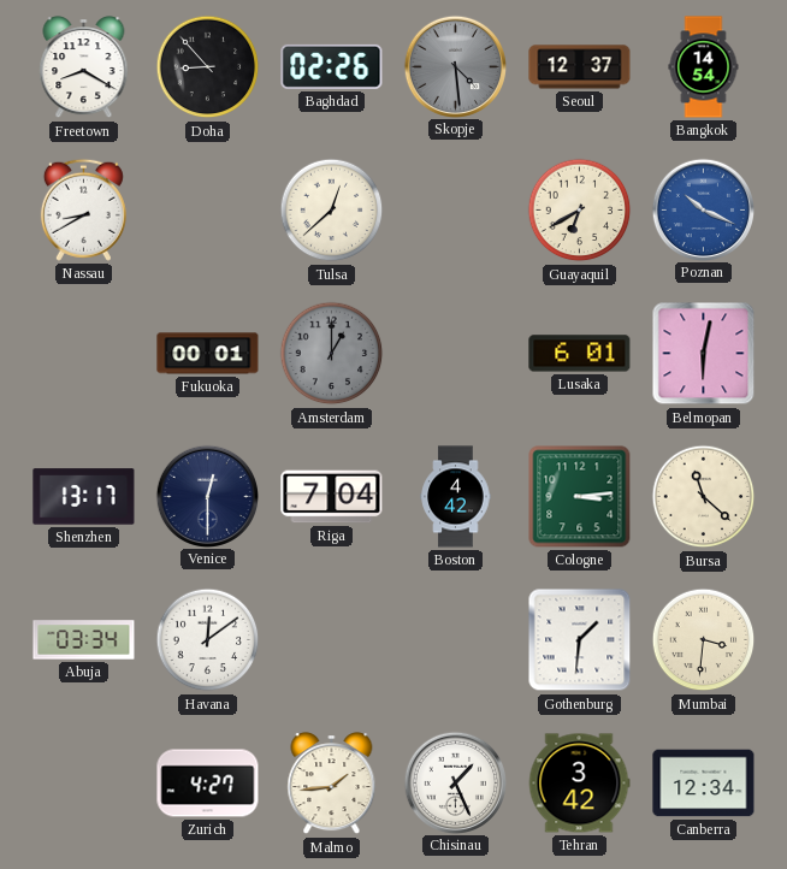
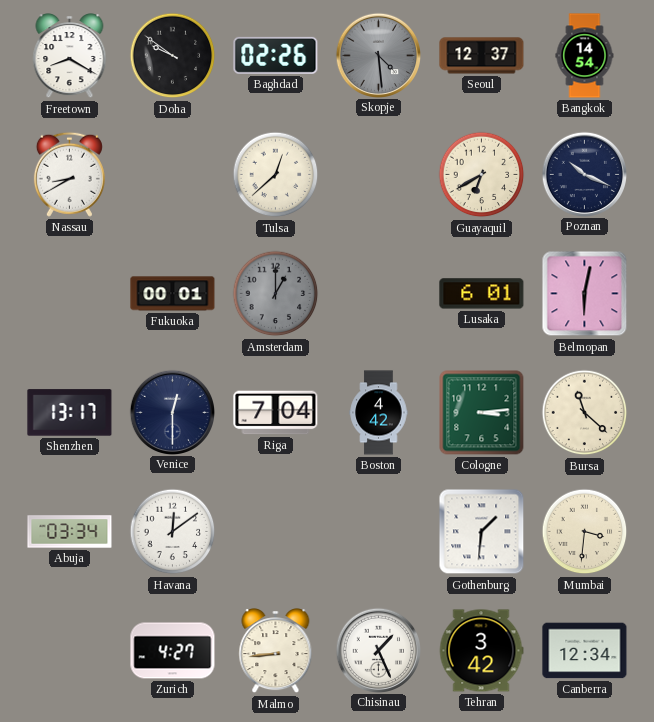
Doha: 8:53 -> 9:51
Poznan dial: blue -> navy
Malmo: 1:44 -> 8:44
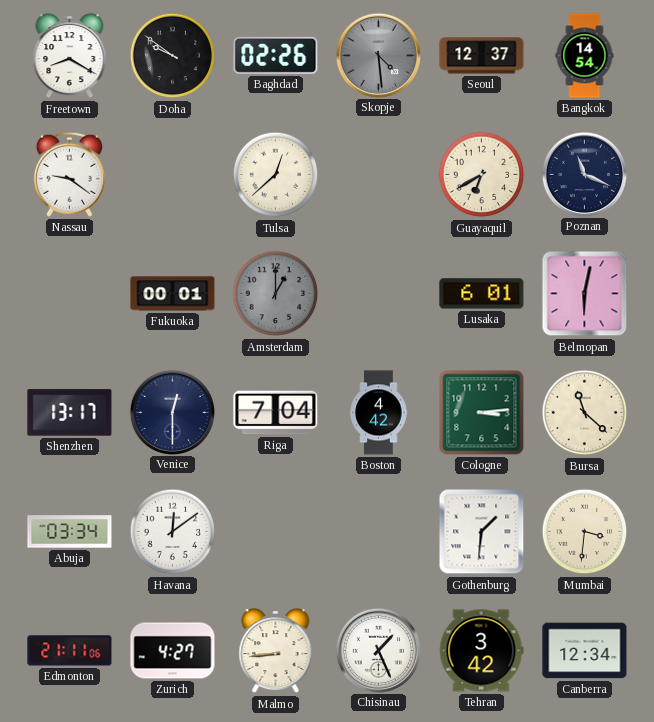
Nassau: 8:40 -> 9:21
Poznan: 10:19 -> 11:19
Edmonton: none -> 21:11
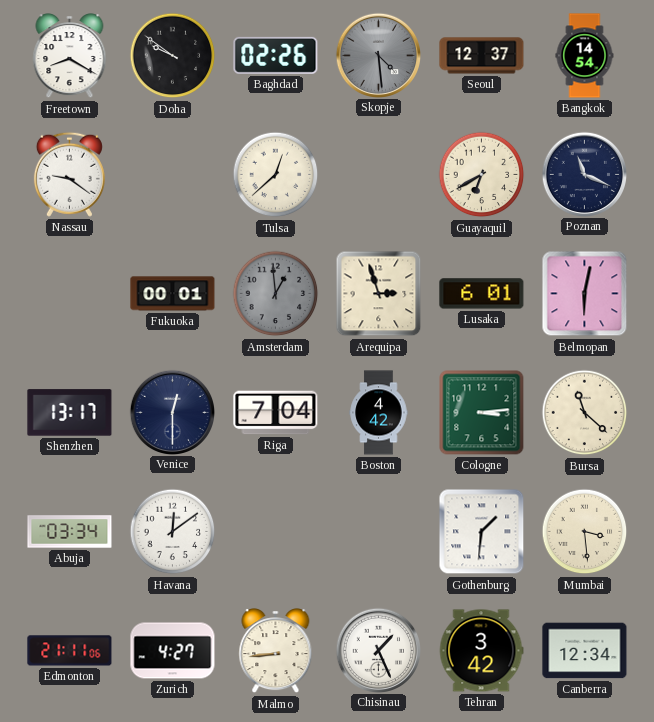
Amsterdam: 1:00 -> 12:59
Arequipa: none -> 2:57
Mumbai: 3:31 -> 3:29
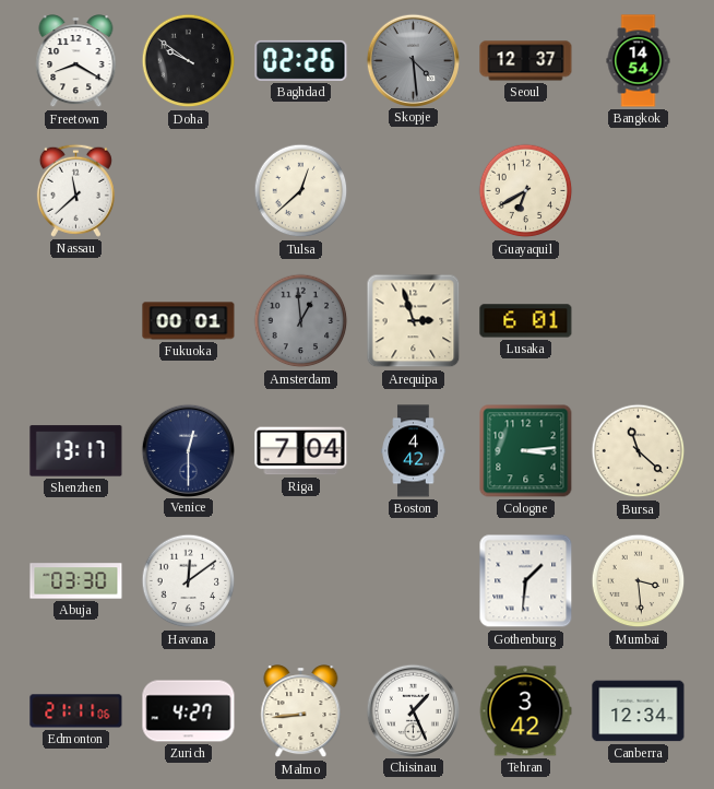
Nassau: 9:21 -> 11:38
Poznan: 11:19 -> none
Belmopan: 6:02 -> none
Abuja: 03:34 -> 03:30
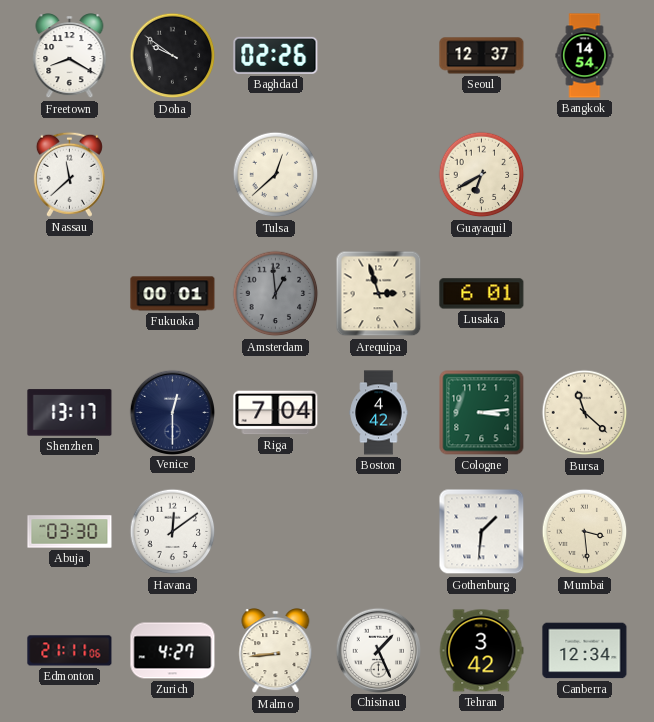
Skopje: 4:29 -> none
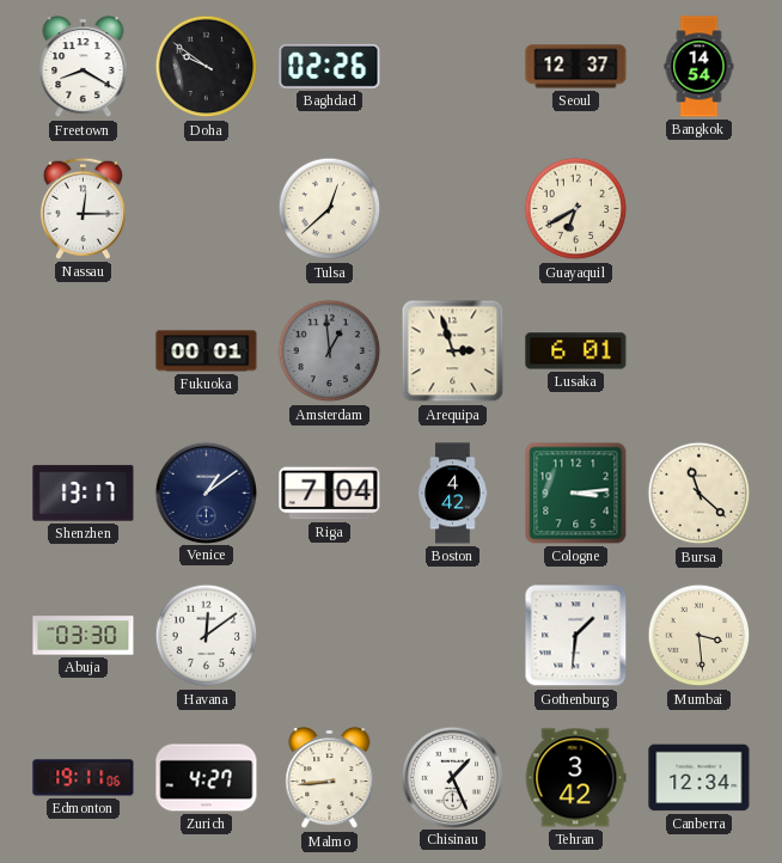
Nassau: 11:38 -> 12:15
Venice: 12:30 -> 1:09
Edmonton: 21:11 -> 19:11
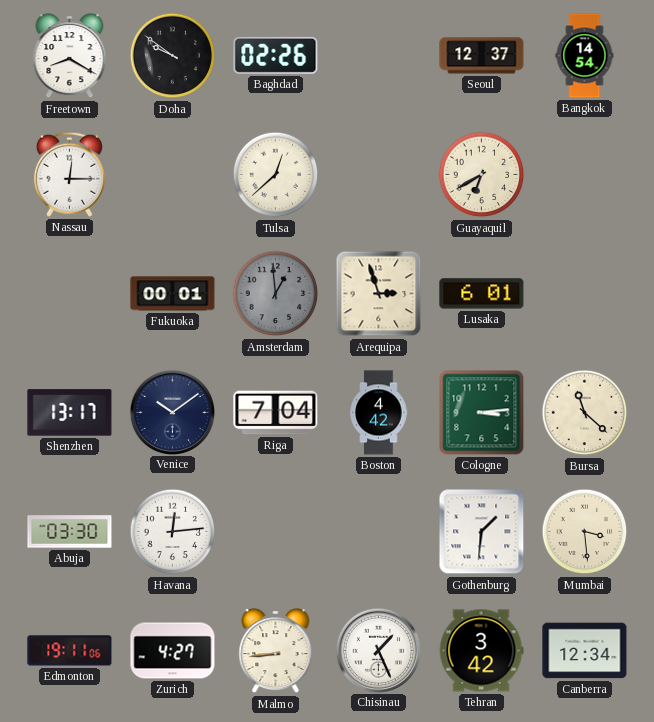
Venice: 1:09 -> 10:09
Havana: 12:09 -> 12:14
